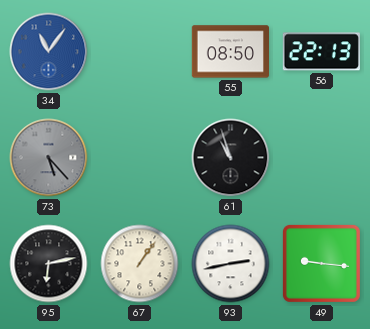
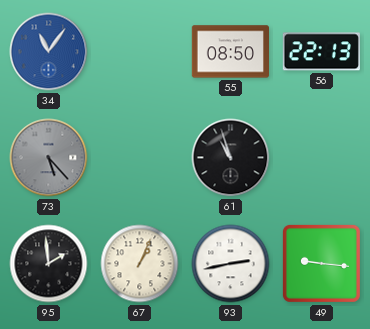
95: 6:13 -> 1:59
67: 1:06 -> 1:04
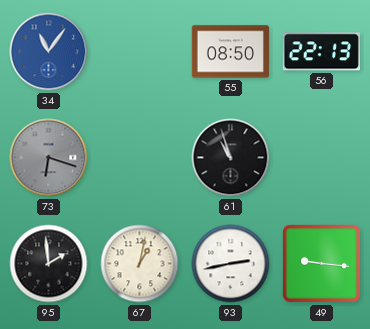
73: 5:23 -> 6:18
67: 1:04 -> 1:02
